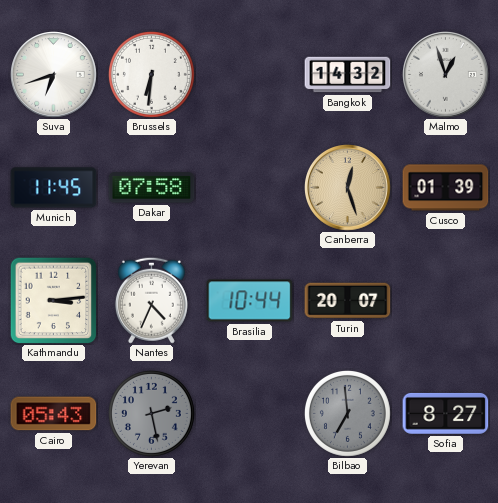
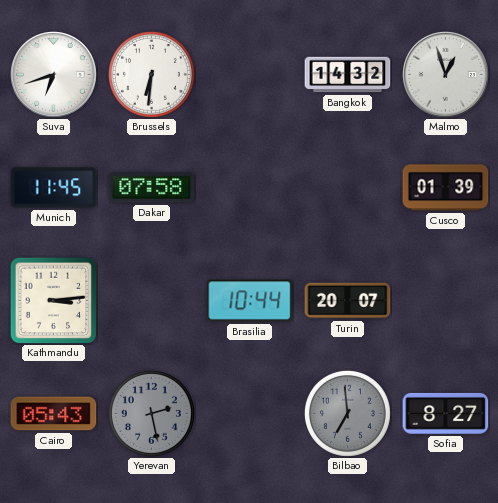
Canberra: 12:27 -> none
Nantes: 4:34 -> none
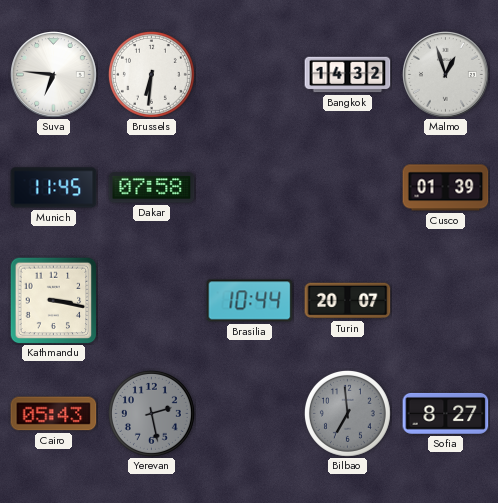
Suva: 6:42 -> 6:46
Kathmandu: 3:14 -> 3:17
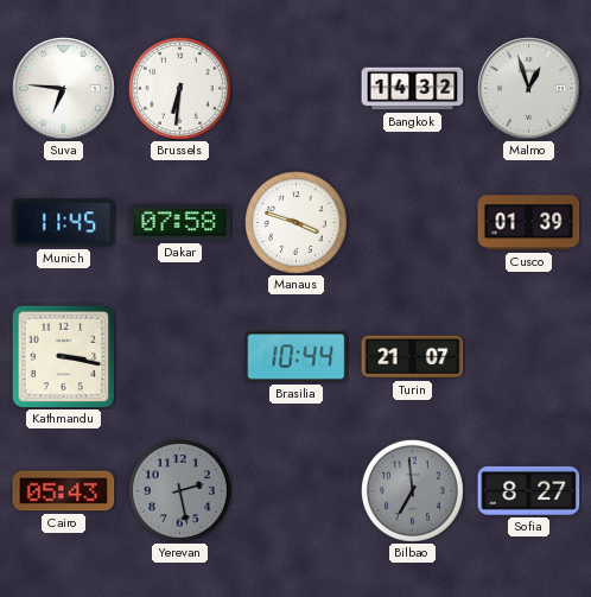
Manaus: none -> 3:48
Turin: 20:07 -> 21:07
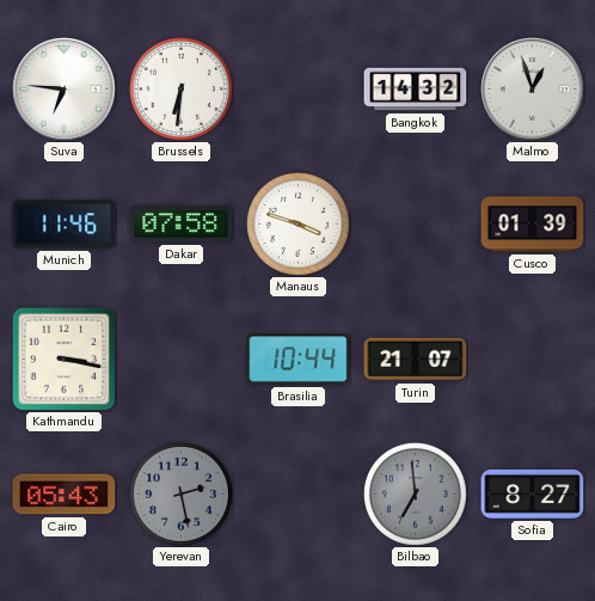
Munich: 11:45 -> 11:46
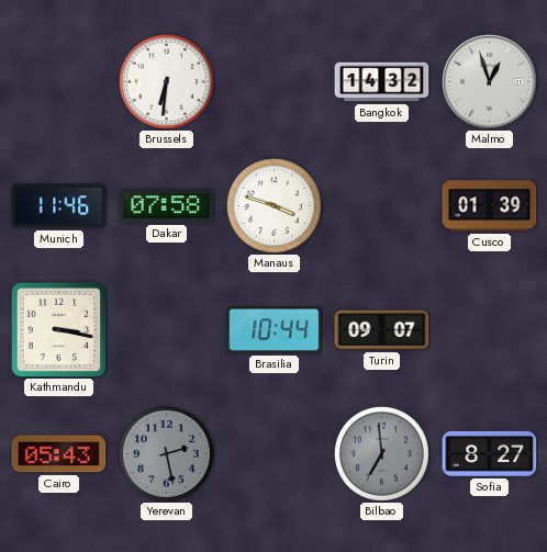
Suva: 6:46 -> none
Turin: 21:07 -> 09:07
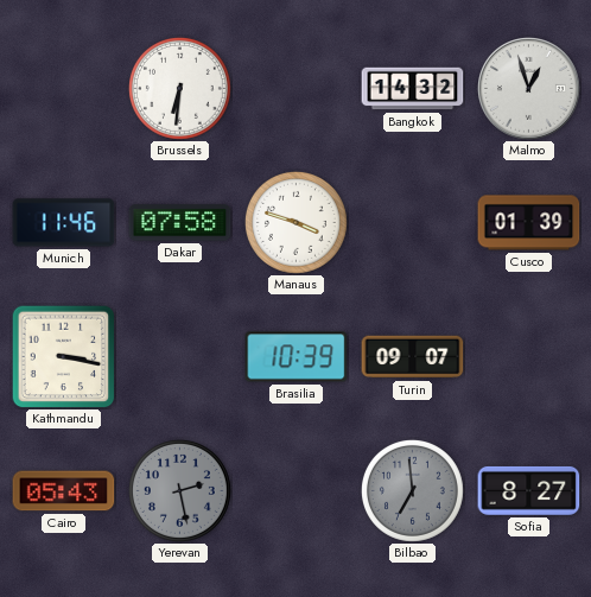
Brasilia: 10:44 -> 10:39
